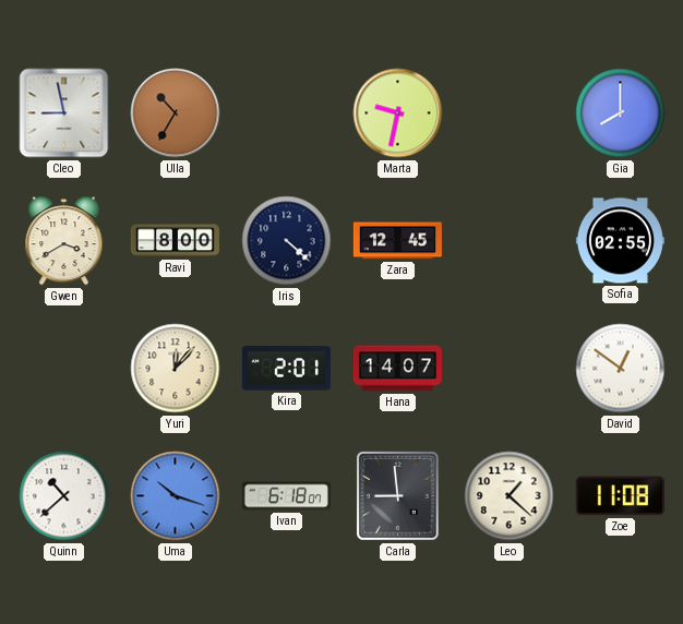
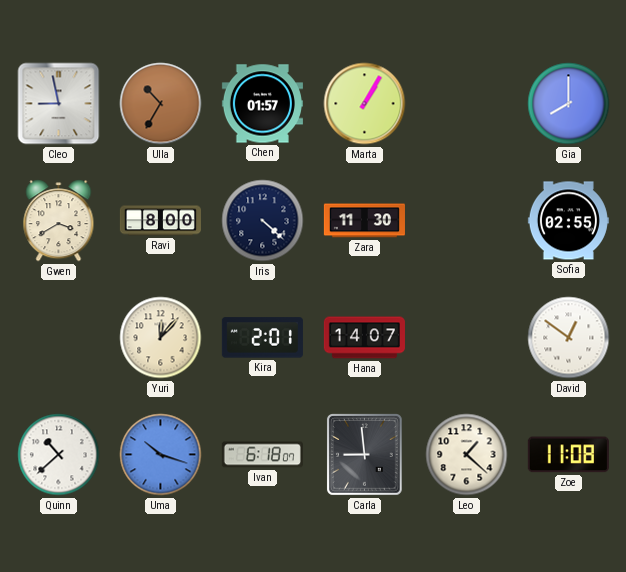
Chen: none -> 01:57
Marta: 9:32 -> 1:05
Zara: 12:45 -> 11:30
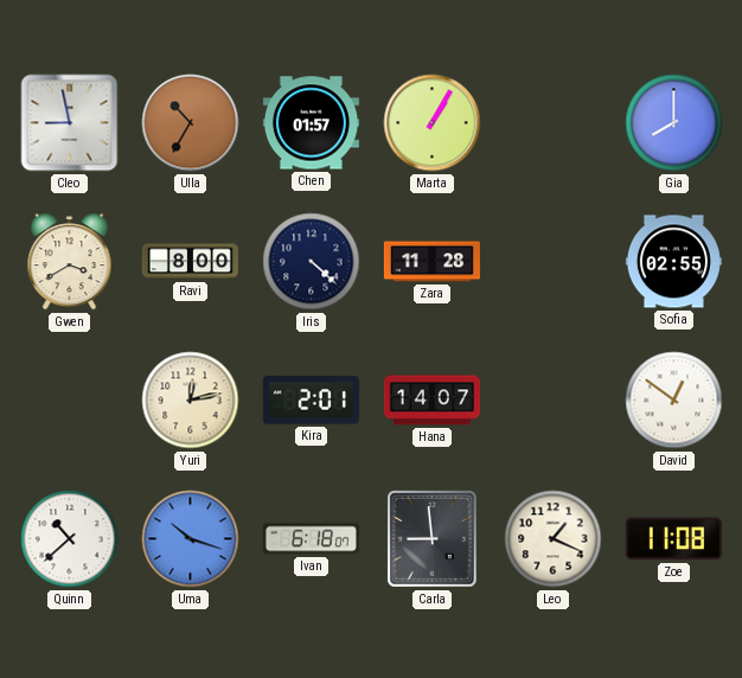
Zara: 11:30 -> 11:28
Yuri: 12:07 -> 12:13
Leo: 1:22 -> 1:19
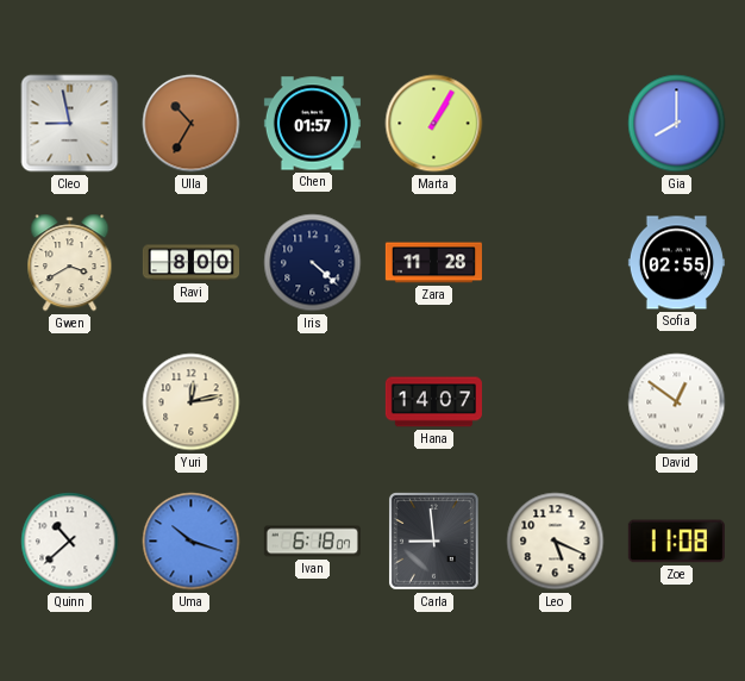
Kira: 2:01 -> none
Leo: 1:19 -> 5:19
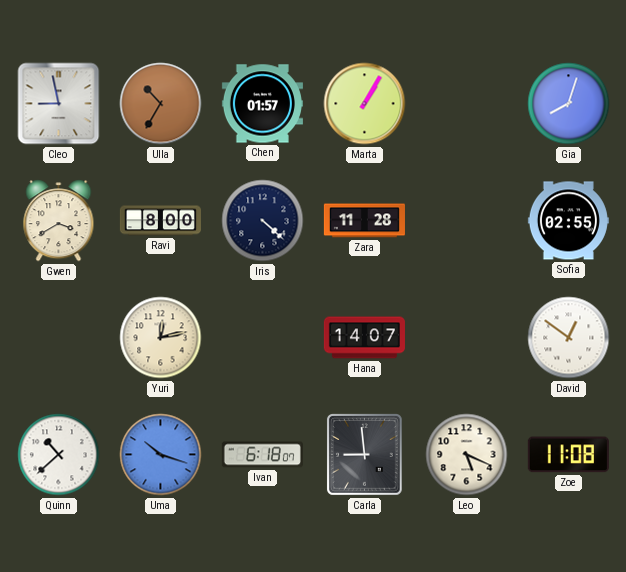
Gia: 8:00 -> 8:03
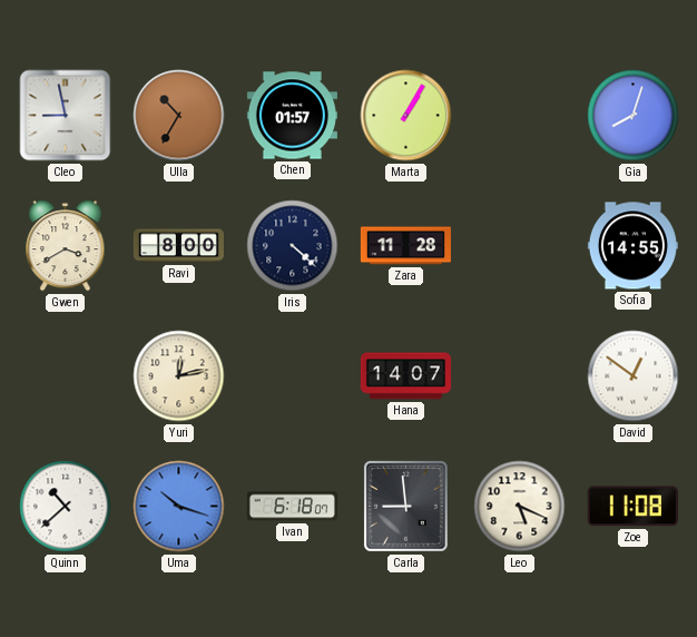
Sofia: 02:55 -> 14:55
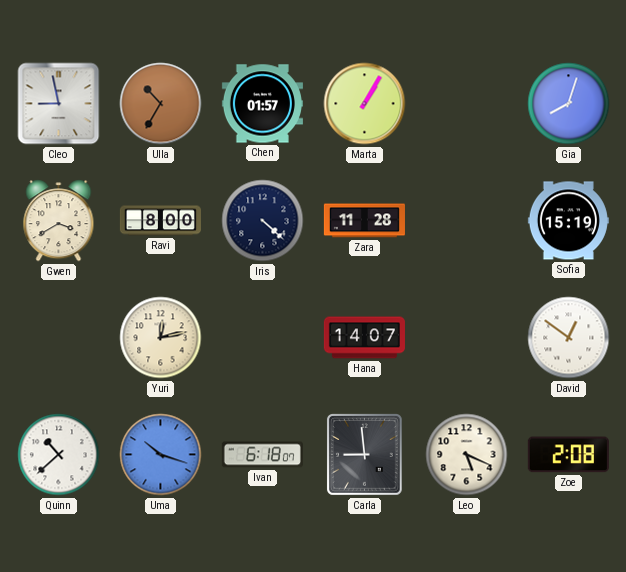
Sofia: 14:55 -> 15:19
Zoe: 11:08 -> 2:08
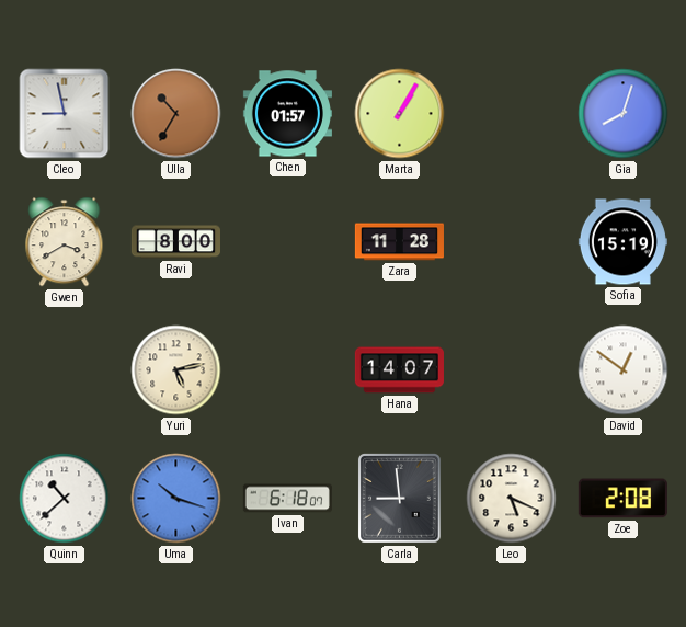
Iris: 4:22 -> none
Yuri: 12:13 -> 5:13
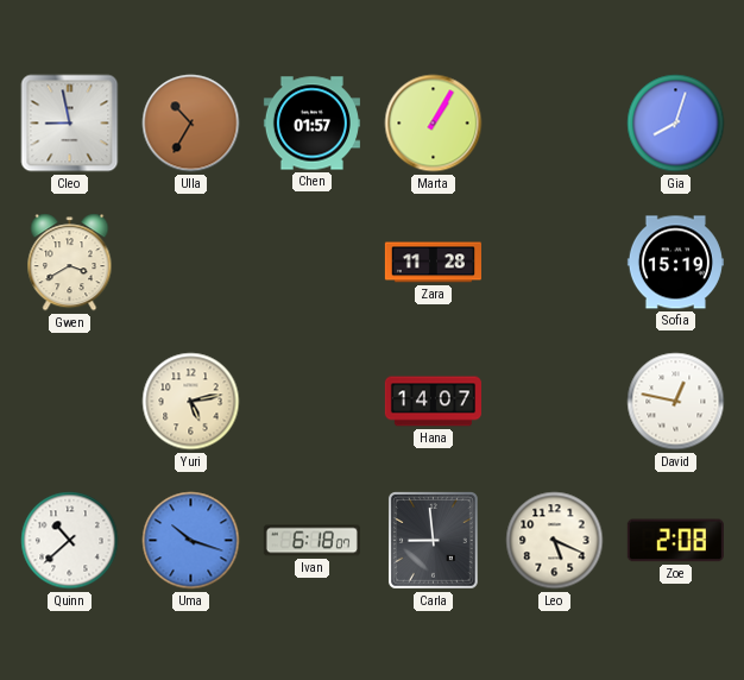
Ravi: 8:00 -> none
David: 12:51 -> 12:47
